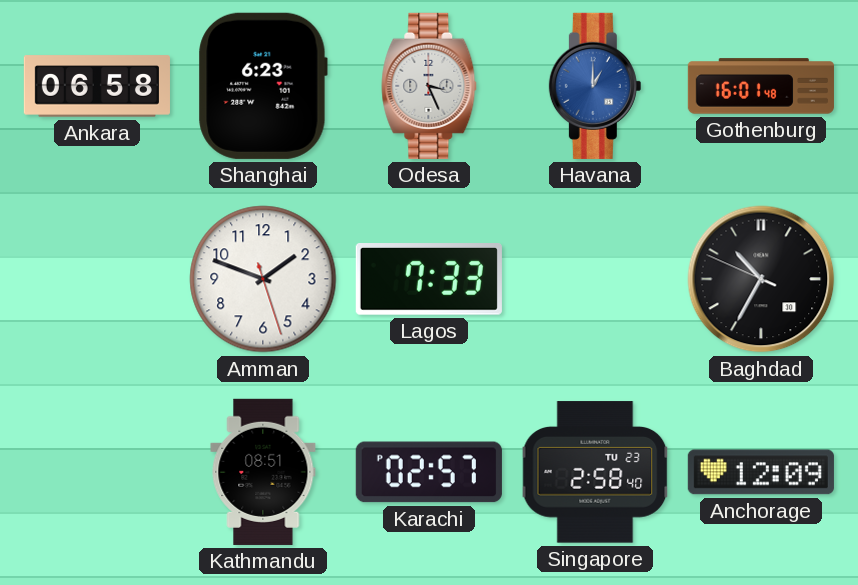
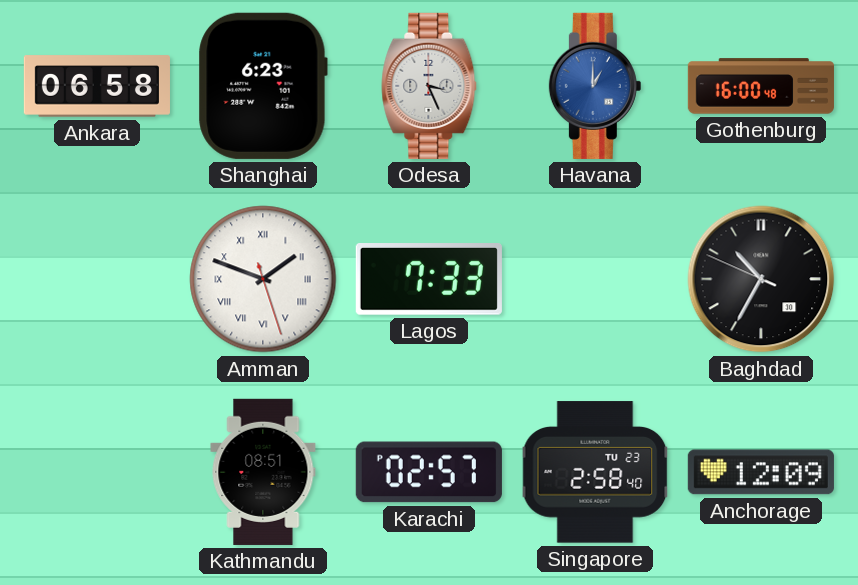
Gothenburg: 16:01 -> 16:00
Amman numerals: Arabic -> Roman
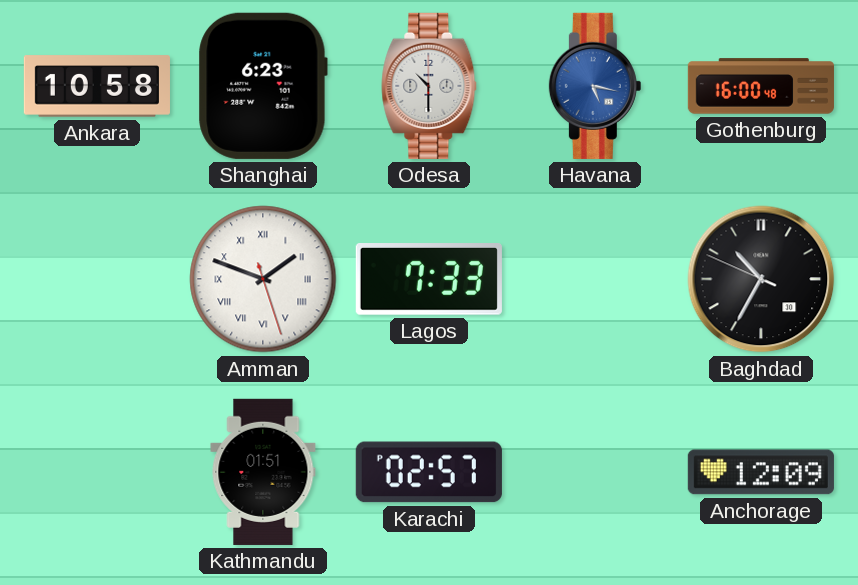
Ankara: 06:58 -> 10:58
Odesa: 3:26 -> 10:30
Havana: 1:00 -> 5:17
Kathmandu: 08:51 -> 01:51
Singapore: 2:58 -> none
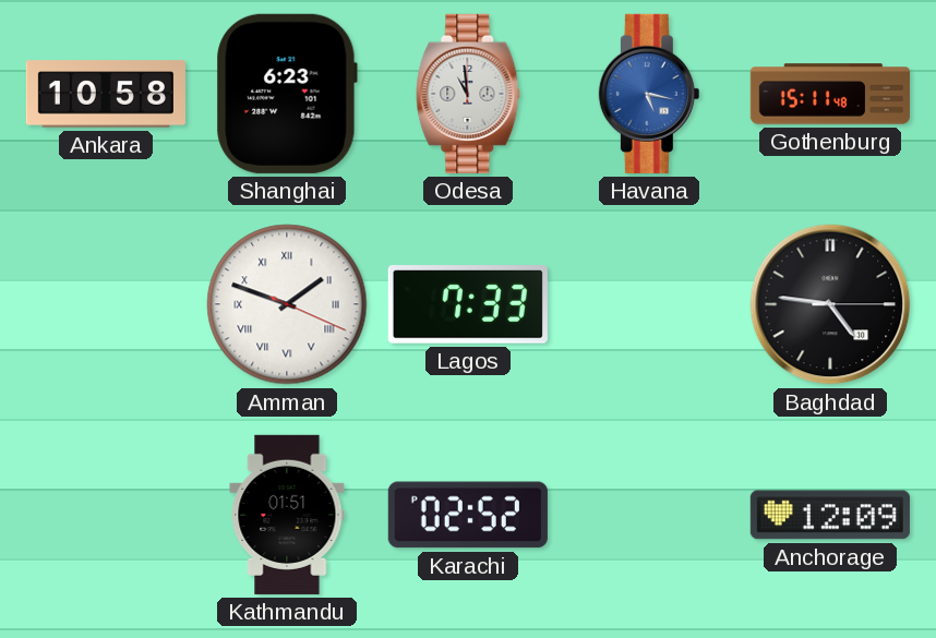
Odesa: 10:30 -> 10:59
Gothenburg: 16:00 -> 15:11
Amman: 1:48:27 -> 1:48:19
Baghdad: 10:34 -> 4:46
Karachi: 02:57 -> 02:52
